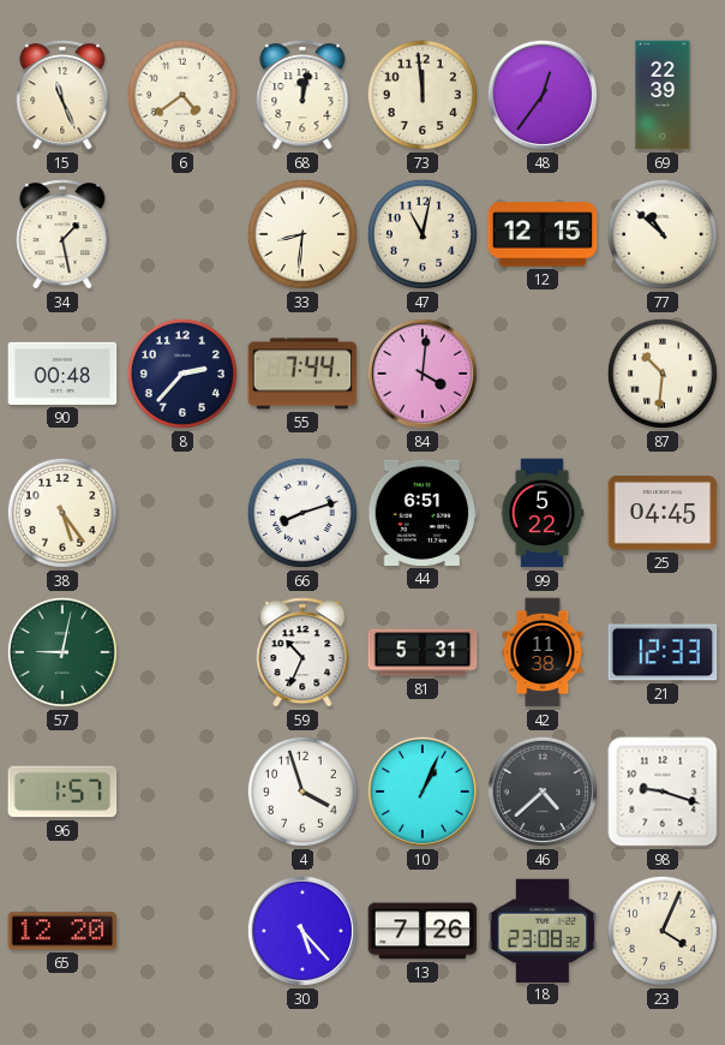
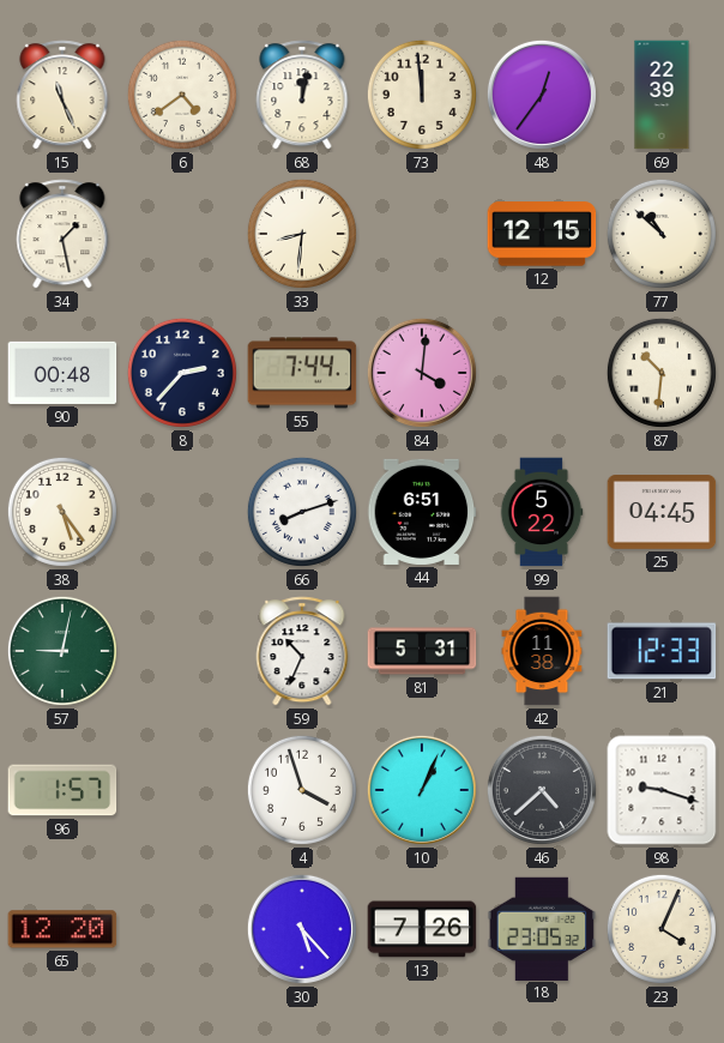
47: 11:02 -> none
18: 23:08 -> 23:05
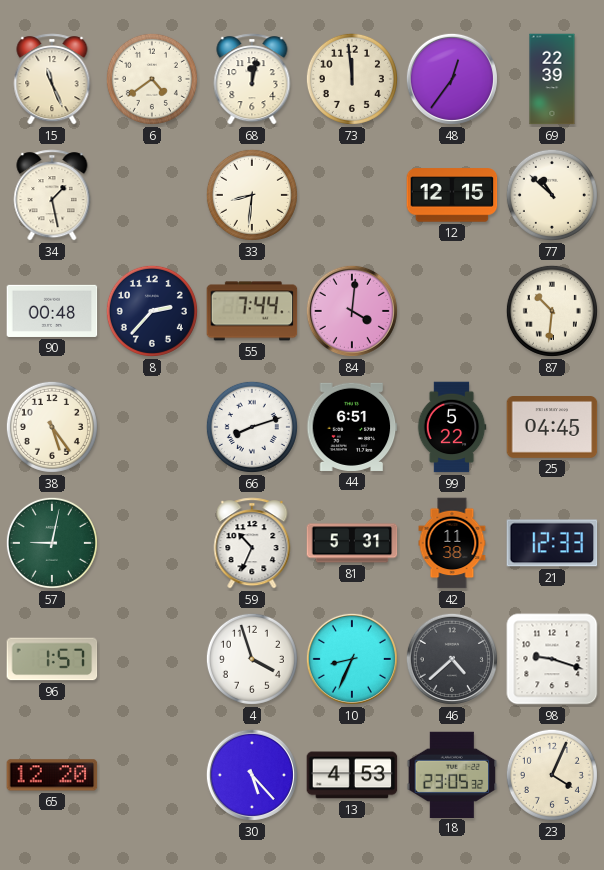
10: 1:04 -> 8:34
13: 7:26 -> 4:53
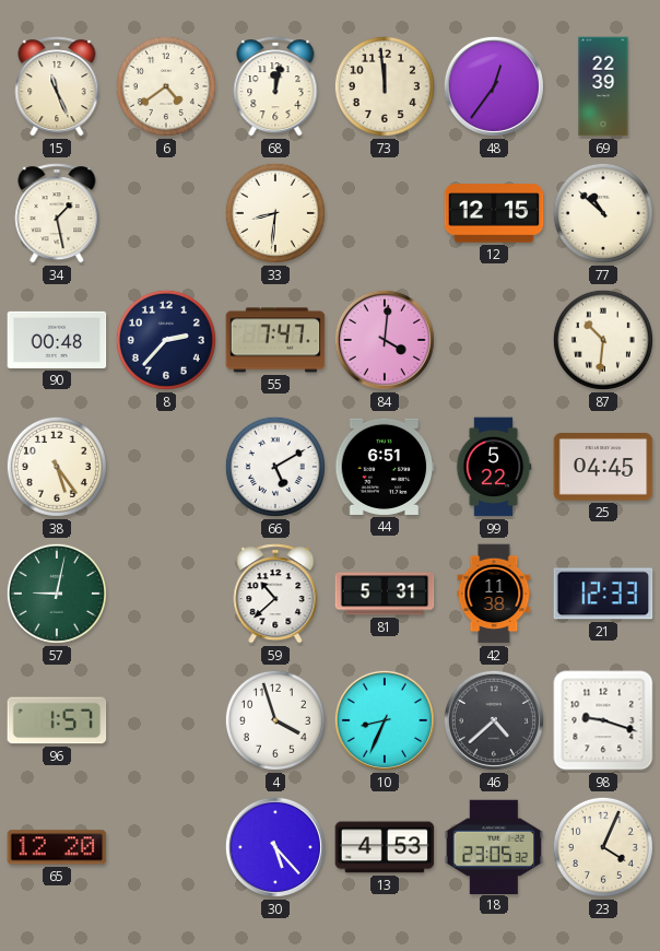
55: 7:44 -> 7:47
66: 8:12 -> 5:10
59: 10:34 -> 10:38
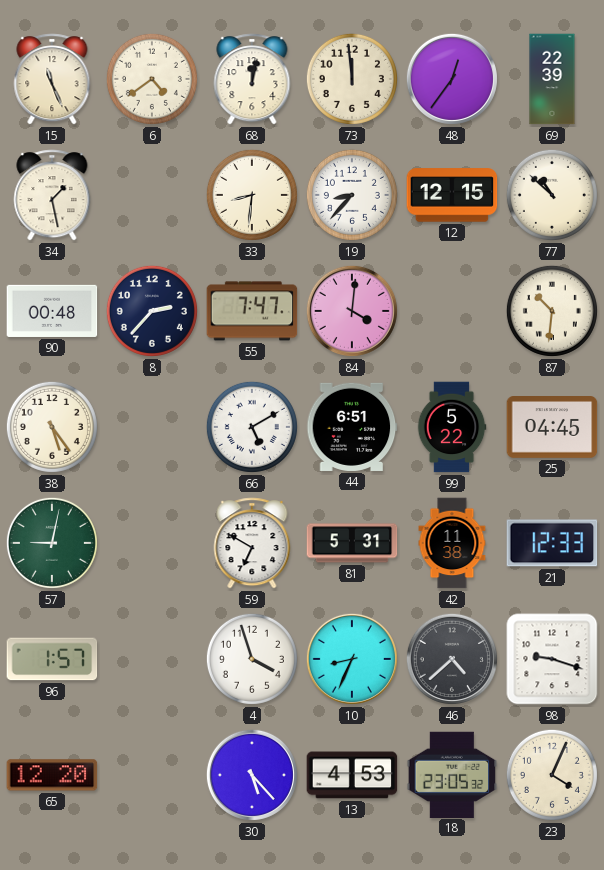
19: none -> 8:37
59: 10:38 -> 6:50
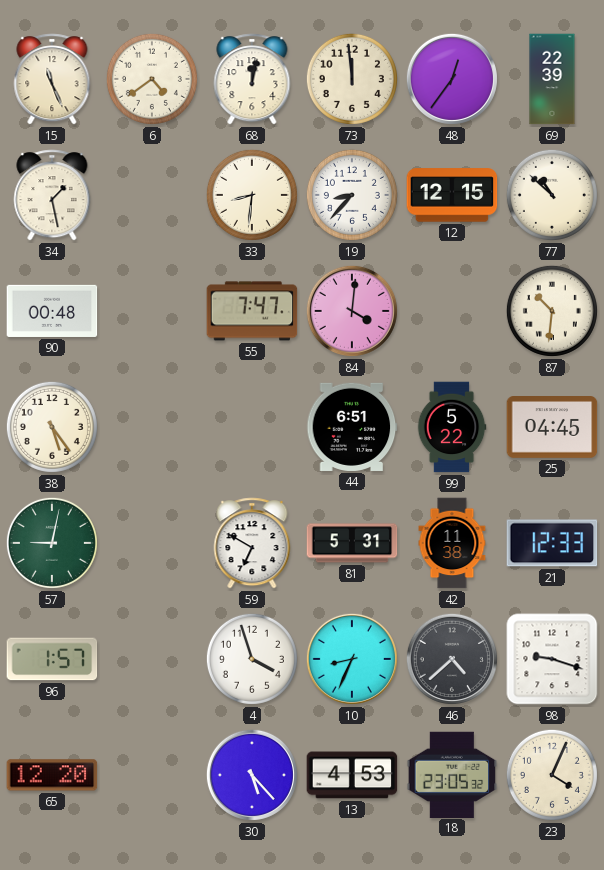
8: 2:37 -> none
66: 5:10 -> none
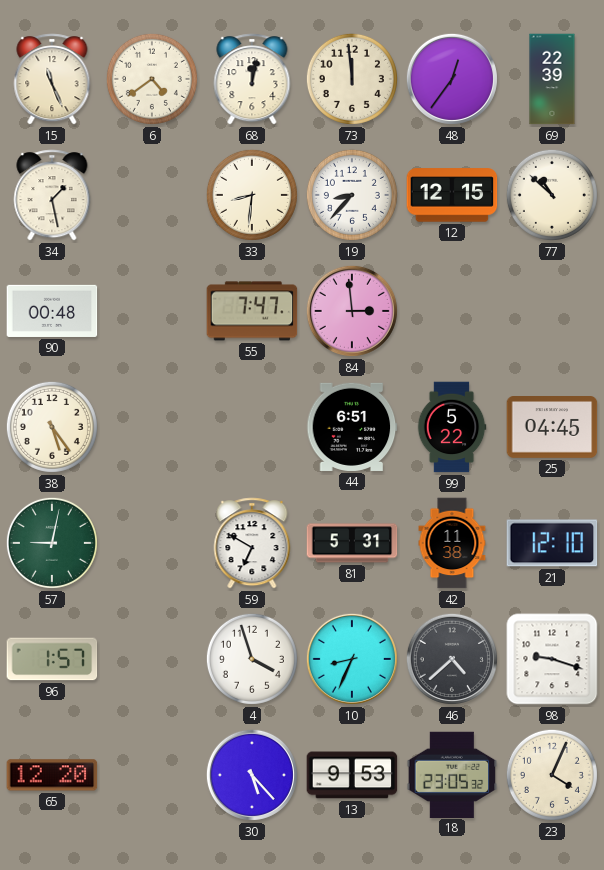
84: 4:01 -> 2:59
87: 10:31 -> none
21: 12:33 -> 12:10
13: 4:53 -> 9:53
